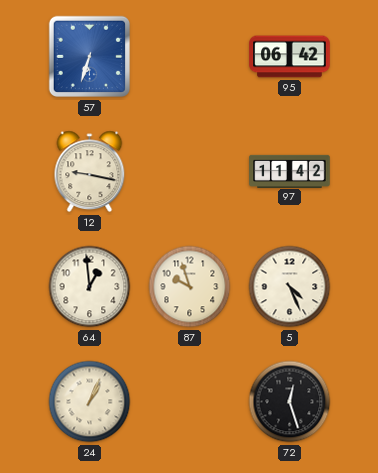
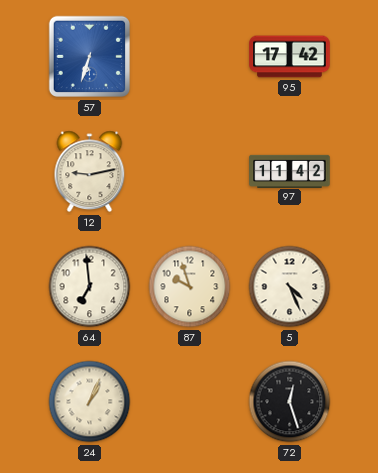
95: 06:42 -> 17:42
12: 9:17 -> 9:13
64: 12:59 -> 6:59
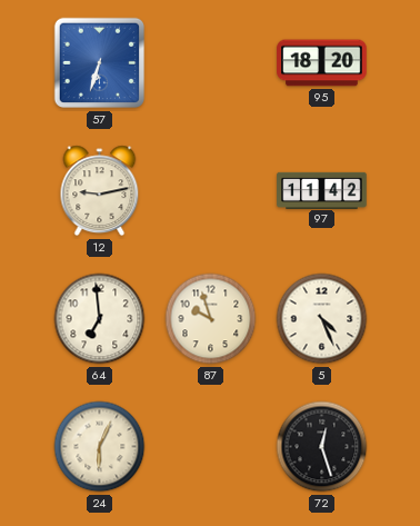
95: 17:42 -> 18:20
24: 1:04 -> 6:04
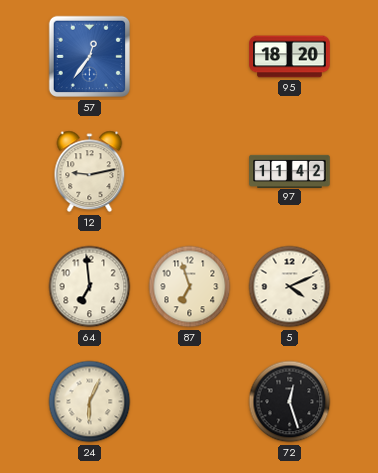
57: 6:33 -> 12:36
87: 9:57 -> 6:57
5: 4:26 -> 4:11
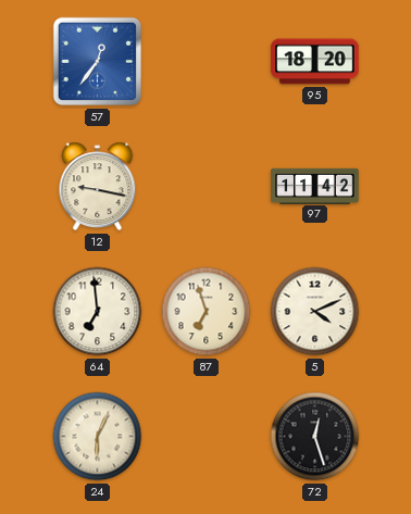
12: 9:13 -> 9:17
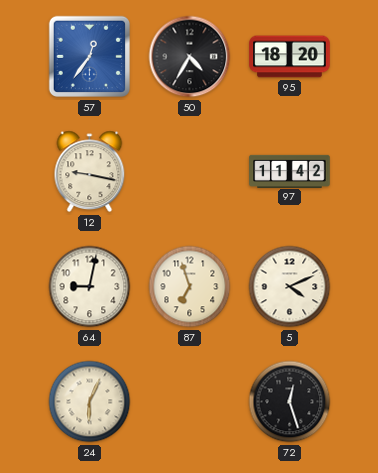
50: none -> 4:35
64: 6:59 -> 9:02
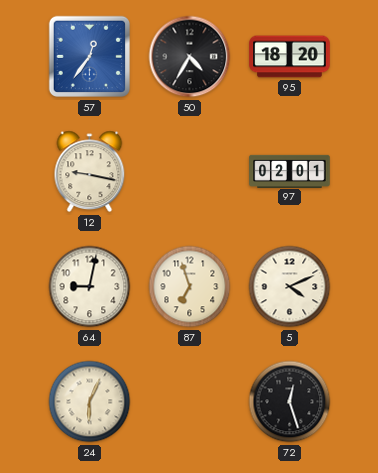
97: 11:42 -> 02:01
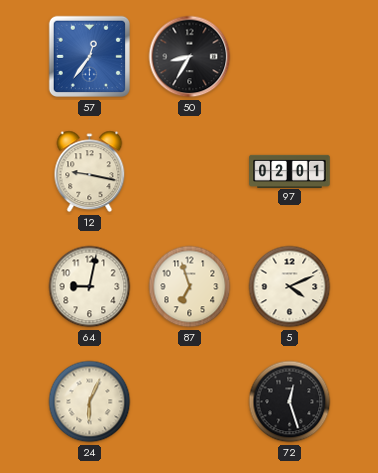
50: 4:35 -> 8:35
95: 18:20 -> none
